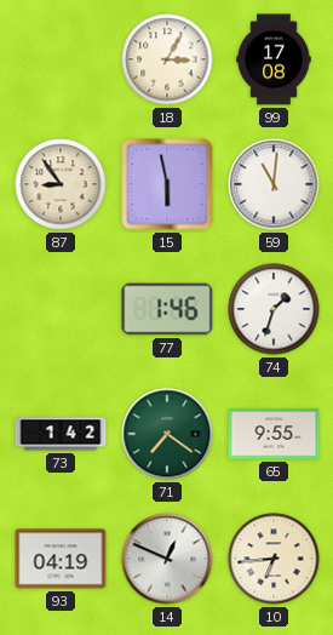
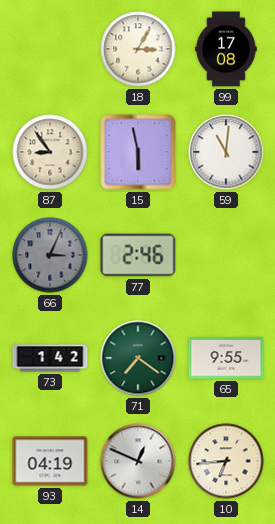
66: none -> 3:04
77: 1:46 -> 2:46
74: 1:33 -> none
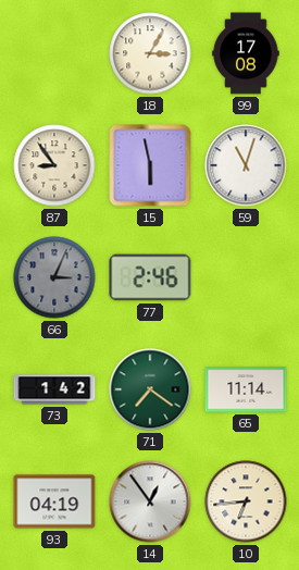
59: 11:01 -> 11:03
65: 9:55 -> 11:14
14: 12:49 -> 12:54
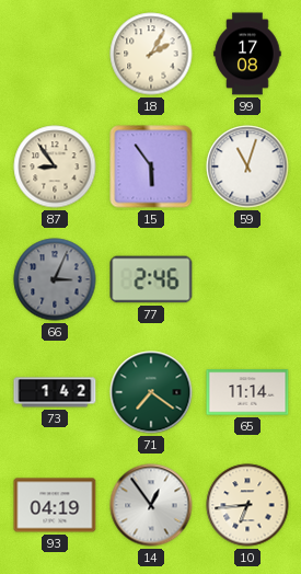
18: 3:05 -> 2:05
15: 5:58 -> 5:54
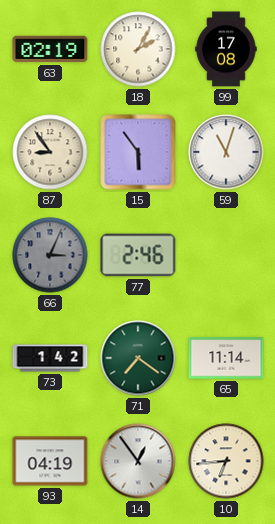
63: none -> 02:19
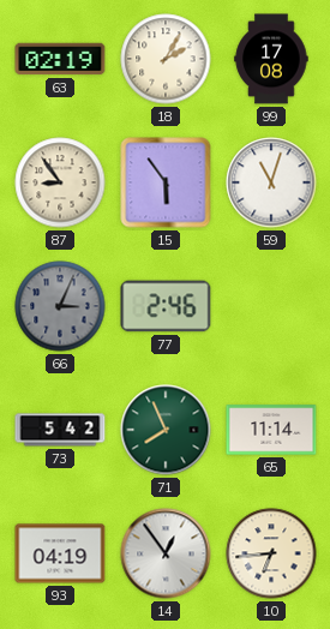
73: 1:42 -> 5:42
71: 7:21 -> 7:56
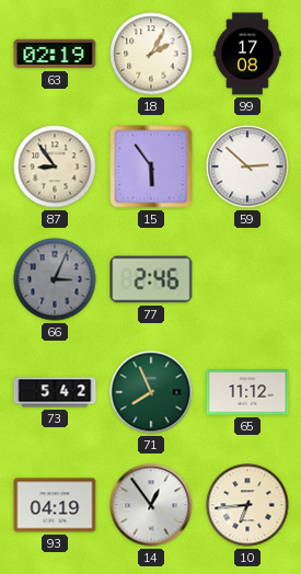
59: 11:03 -> 2:52
65: 11:14 -> 11:12
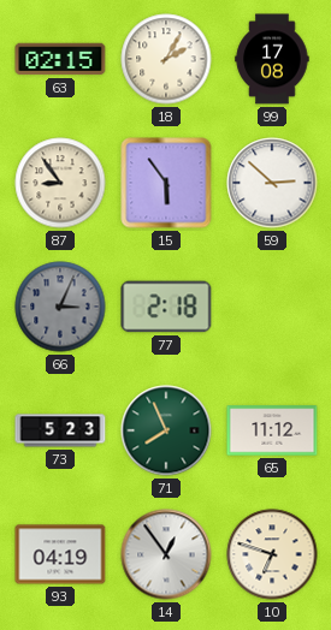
63: 02:19 -> 02:15
77: 2:46 -> 2:18
73: 5:42 -> 5:23
10: 6:44 -> 6:48
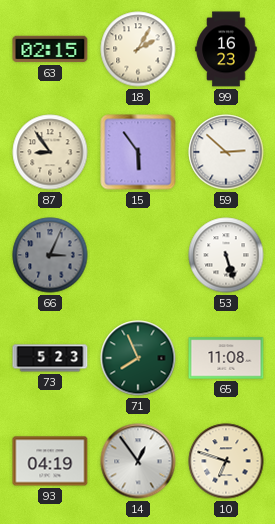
99: 17:08 -> 16:23
77: 2:18 -> none
53: none -> 5:27
65: 11:12 -> 11:08
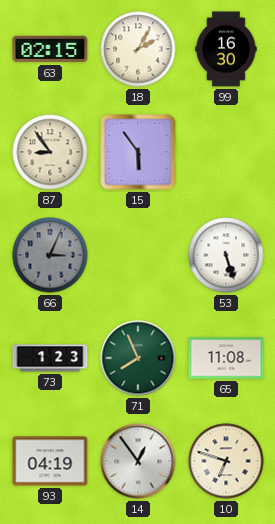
99: 16:23 -> 16:30
59: 2:52 -> none
73: 5:23 -> 1:23
